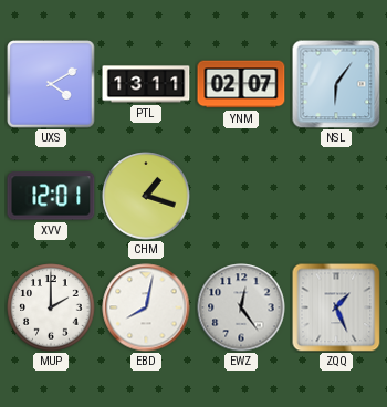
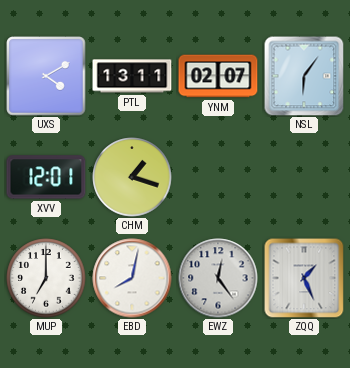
MUP: 2:00 -> 7:00
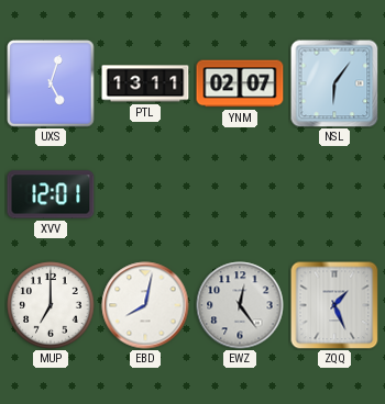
UXS: 4:10 -> 5:03
CHM: 1:18 -> none
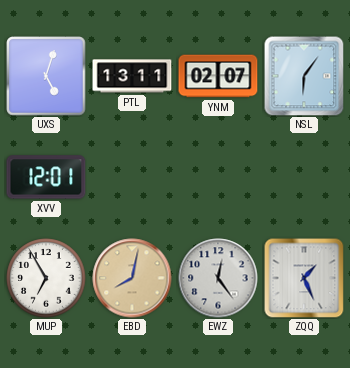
MUP: 7:00 -> 6:55
EBD dial: white -> champagne
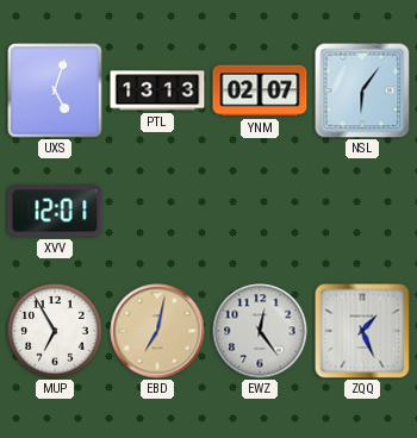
PTL: 13:11 -> 13:13
EBD: 8:02 -> 7:02
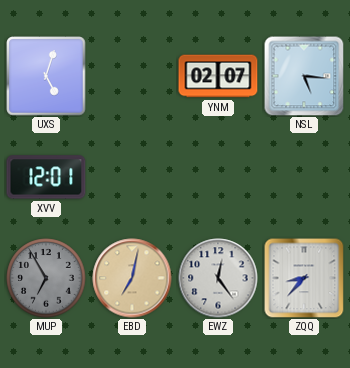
PTL: 13:13 -> none
NSL: 6:06 -> 5:16
MUP dial: white -> grey
ZQQ: 1:26 -> 8:37
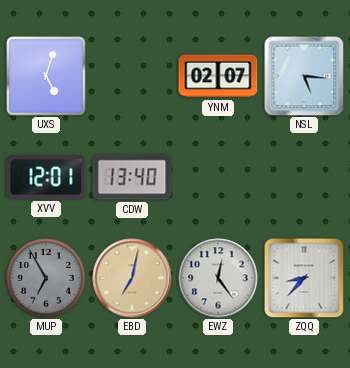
CDW: none -> 13:40
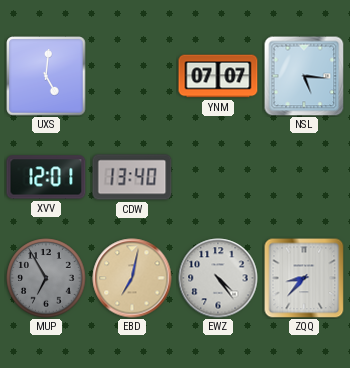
UXS: 5:03 -> 5:01
YNM: 02:07 -> 07:07
EWZ: 12:24 -> 4:24
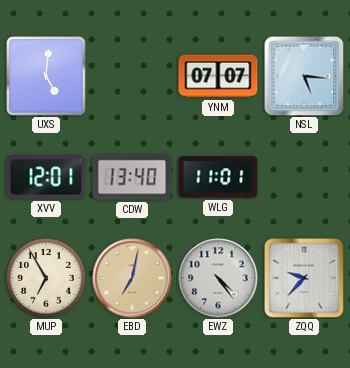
WLG: none -> 11:01
MUP dial: grey -> cream
ZQQ: 8:37 -> 9:37
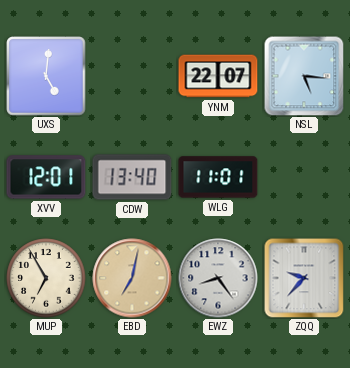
YNM: 07:07 -> 22:07
EWZ: 4:24 -> 8:24
